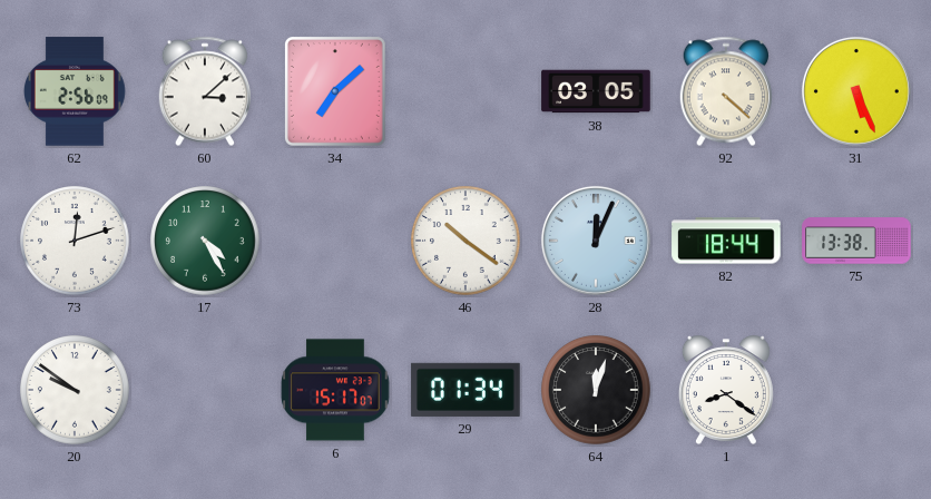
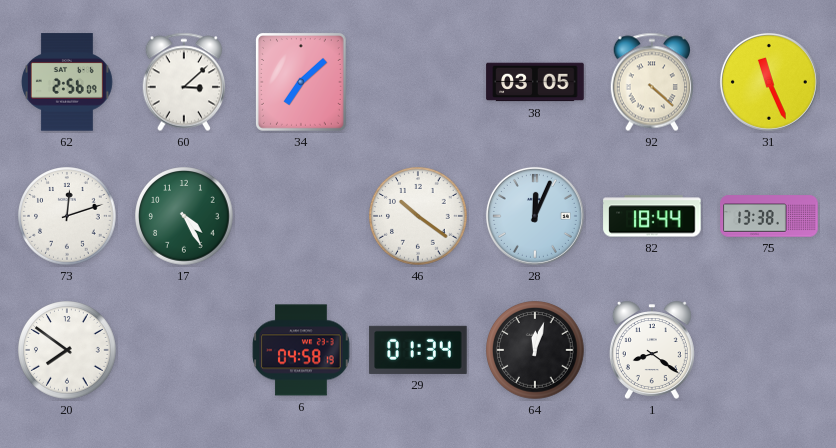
31: 5:26 -> 11:26
20: 9:51 -> 7:51
6: 15:17 -> 04:58
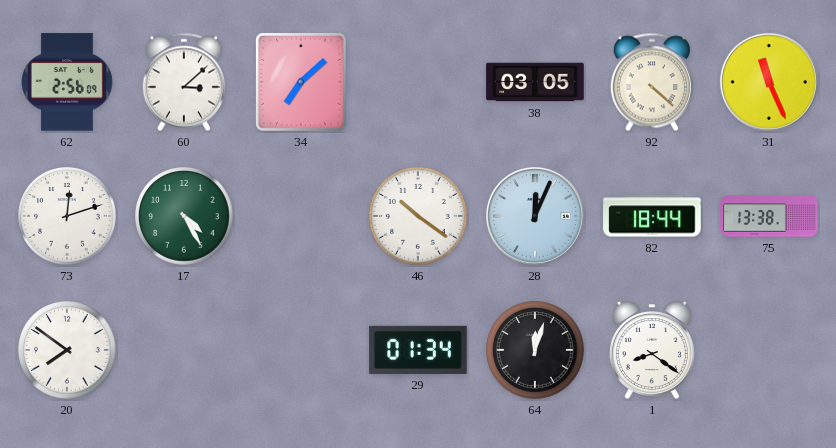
6: 04:58 -> none
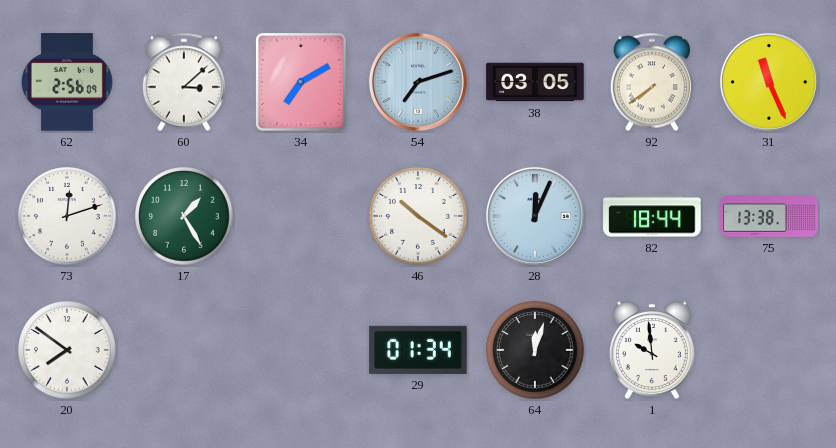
34: 7:08 -> 7:10
54: none -> 7:12
92: 4:22 -> 7:39
17: 4:25 -> 1:25
1: 8:21 -> 9:59
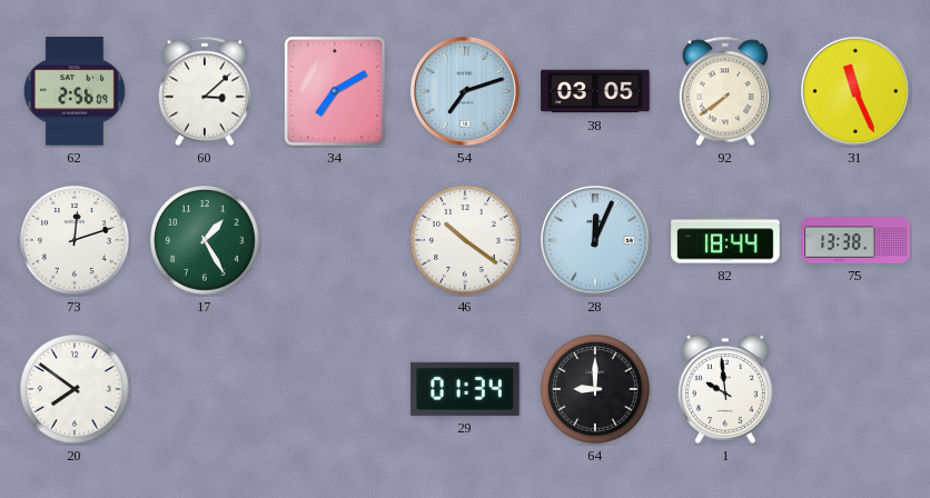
64: 12:03 -> 9:00
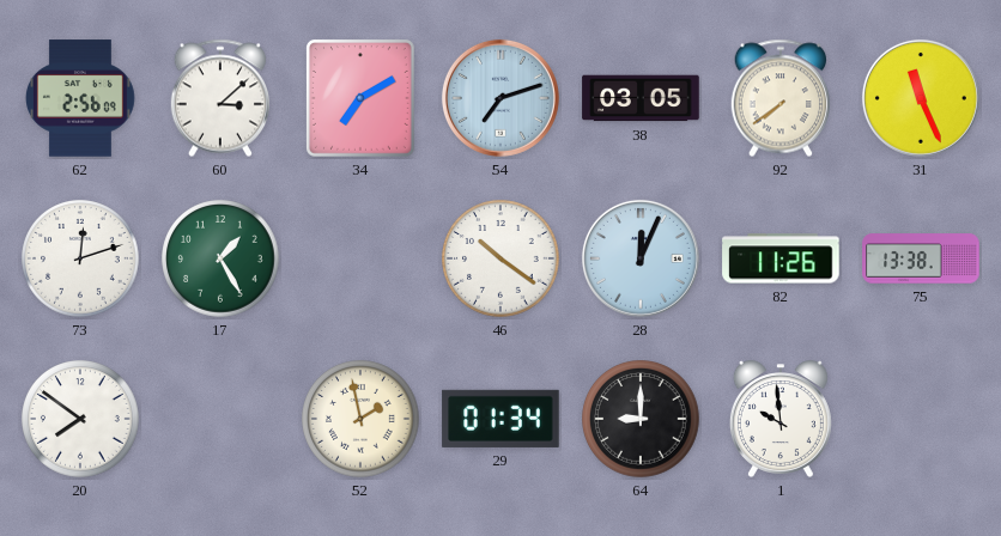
82: 18:44 -> 11:26
52: none -> 1:58
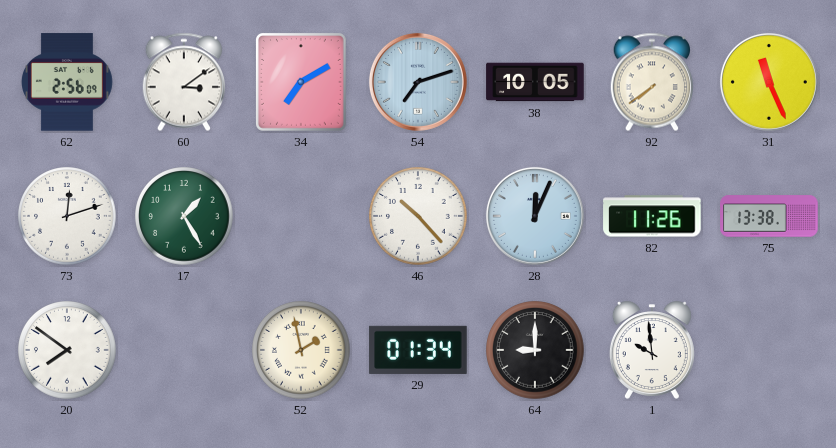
60: 3:08 -> 3:09
38: 03:05 -> 10:05
46: 10:21 -> 10:23
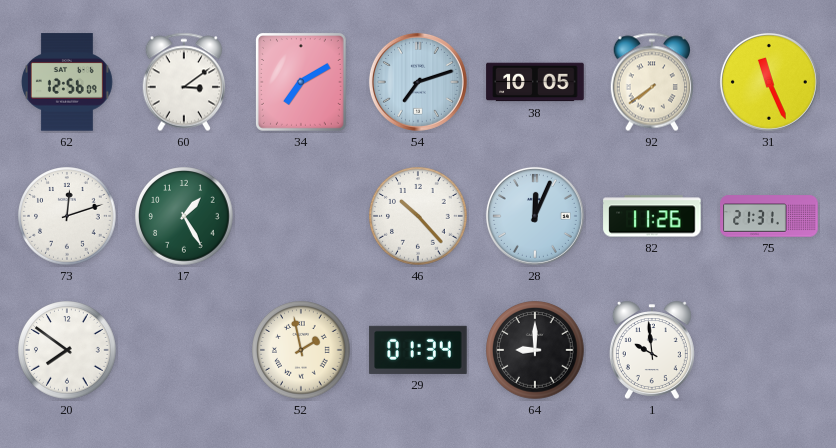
62: 2:56 -> 12:56
75: 13:38 -> 21:31
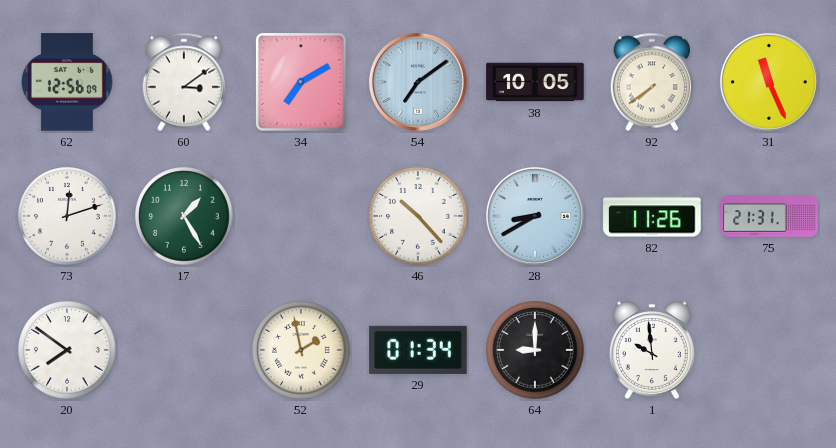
54: 7:12 -> 7:09
28: 12:04 -> 8:40
